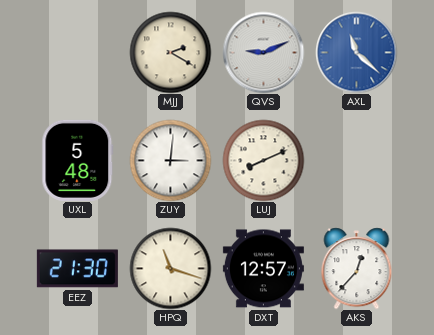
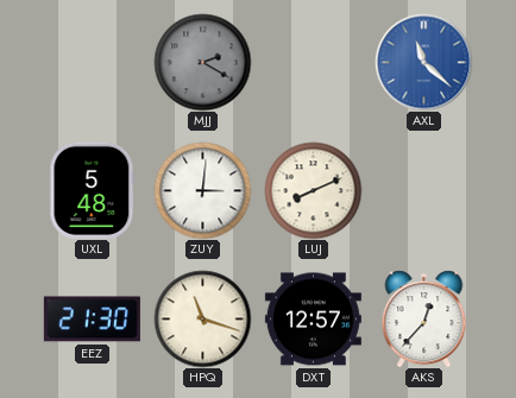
MJJ dial: cream -> grey
QVS: 9:11 -> none
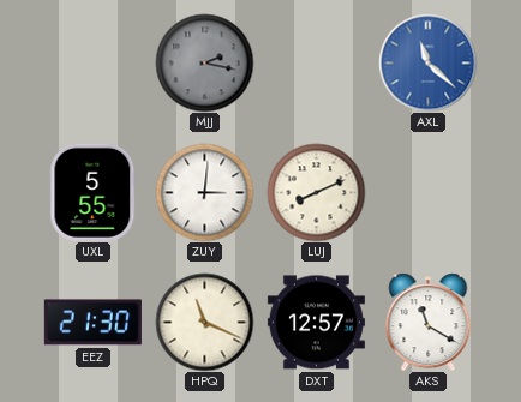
MJJ: 2:20 -> 2:17
UXL: 5:48 -> 5:55
HPQ: 11:18 -> 11:19
AKS: 12:37 -> 11:20
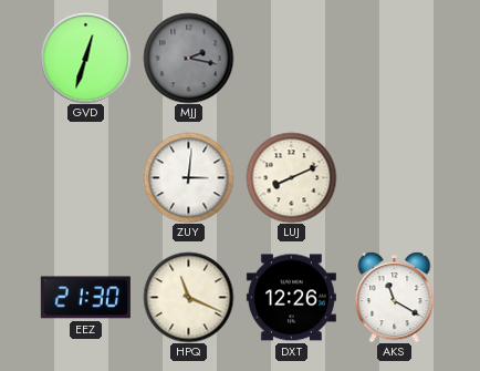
GVD: none -> 12:33
AXL: 11:22 -> none
UXL: 5:55 -> none
DXT: 12:57 -> 12:26
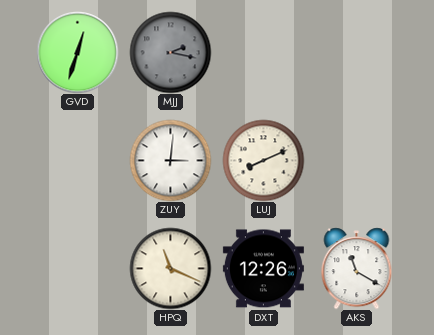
EEZ: 21:30 -> none
